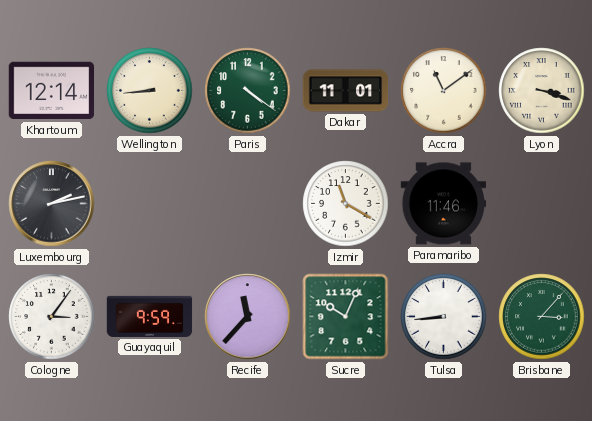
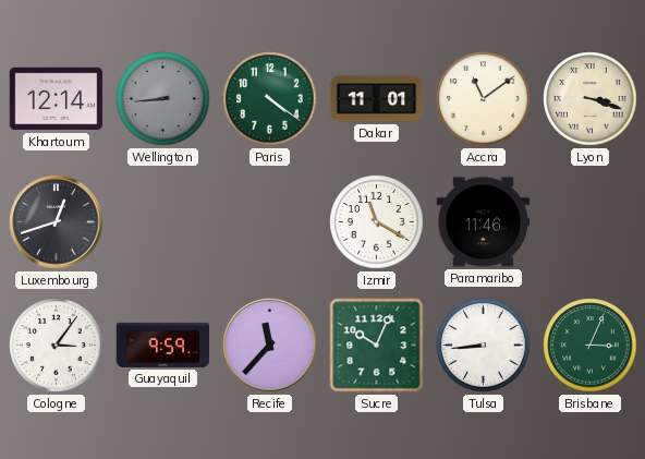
Wellington dial: cream -> grey
Luxembourg: 2:13 -> 12:42
Brisbane: 3:07 -> 3:04
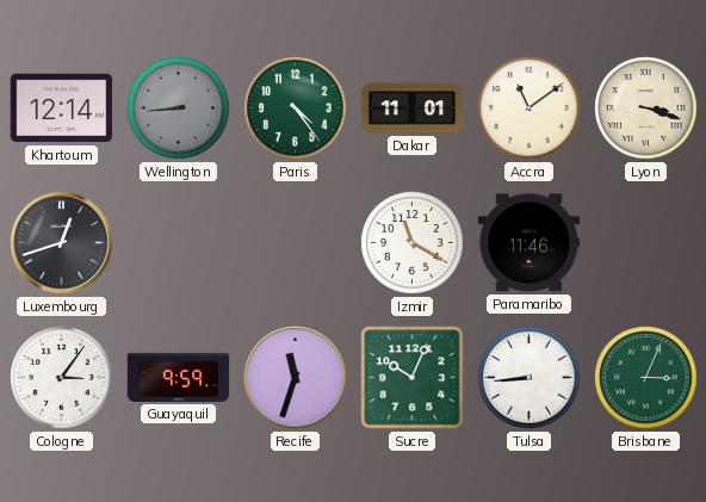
Paris: 4:21 -> 4:24
Recife: 11:37 -> 11:33
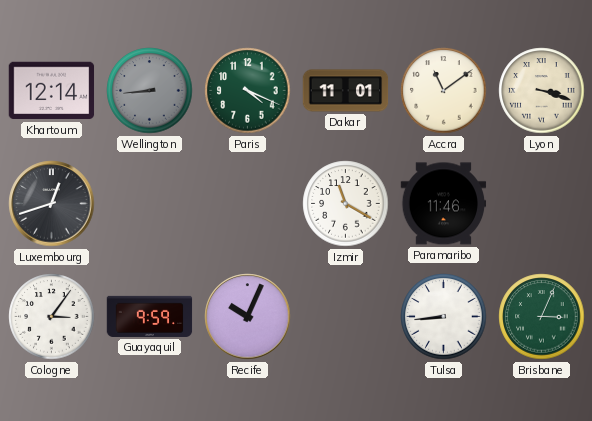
Paris: 4:24 -> 4:19
Recife: 11:33 -> 10:04
Sucre: 10:04 -> none
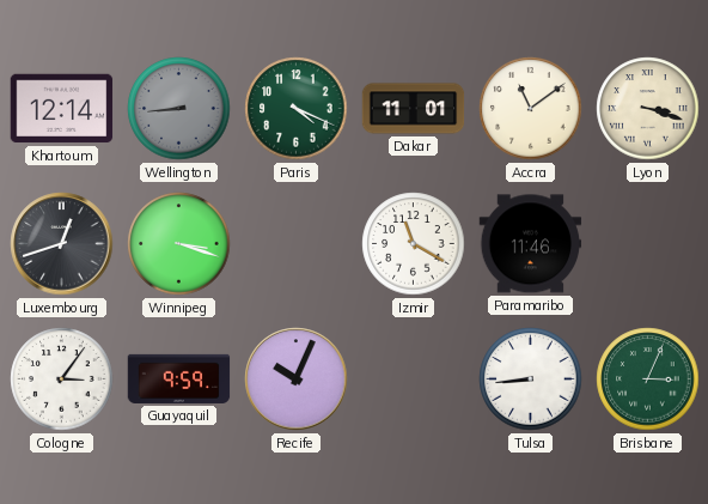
Winnipeg: none -> 3:18
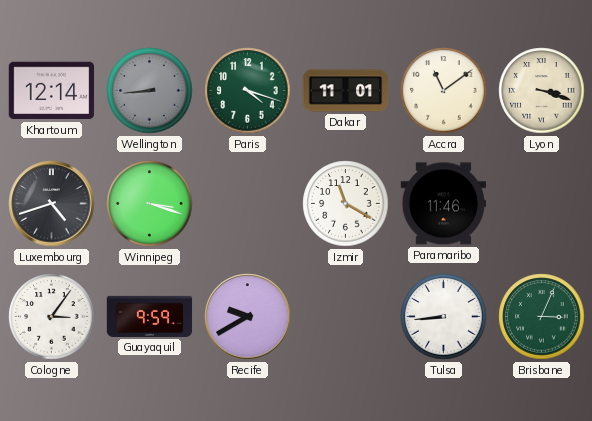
Paris: 4:19 -> 4:18
Luxembourg: 12:42 -> 4:42
Recife: 10:04 -> 9:40
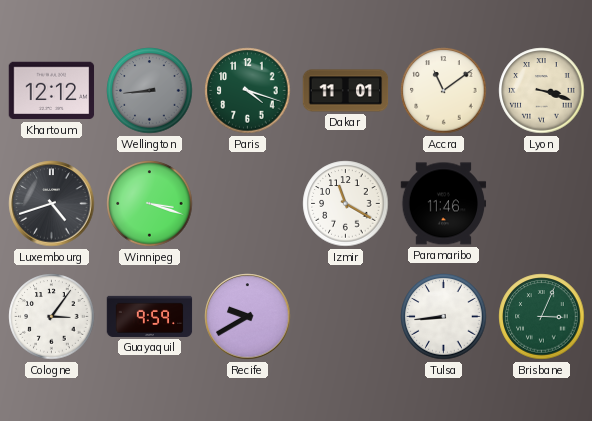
Khartoum: 12:14 -> 12:12
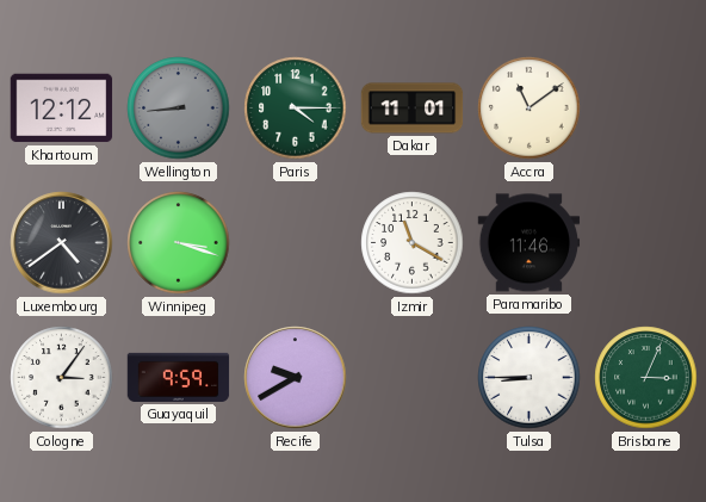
Paris: 4:18 -> 4:15
Lyon: 3:18 -> none
Luxembourg: 4:42 -> 4:39
Tulsa: 8:44 -> 8:45
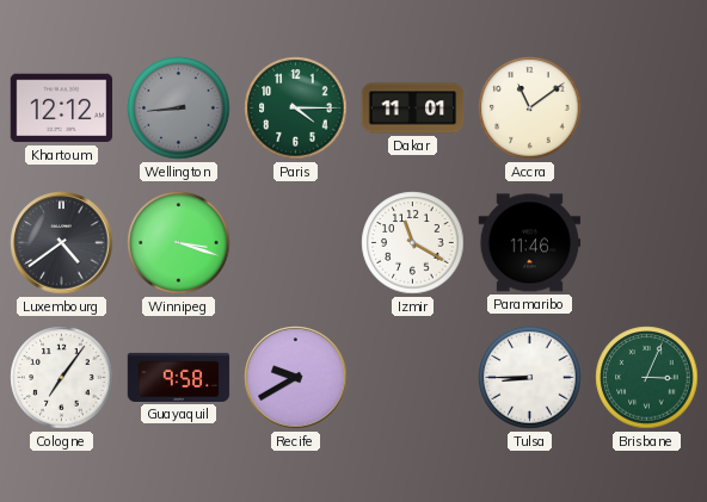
Cologne: 3:06 -> 7:06
Guayaquil: 9:59 -> 9:58
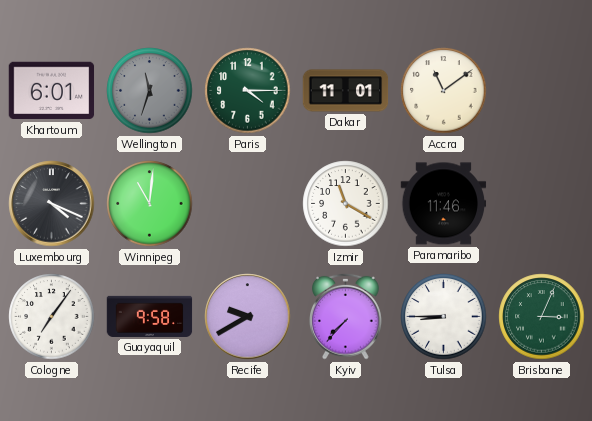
Khartoum: 12:12 -> 6:01
Wellington: 8:44 -> 11:33
Luxembourg: 4:39 -> 4:19
Winnipeg: 3:18 -> 11:01
Kyiv: none -> 7:37
